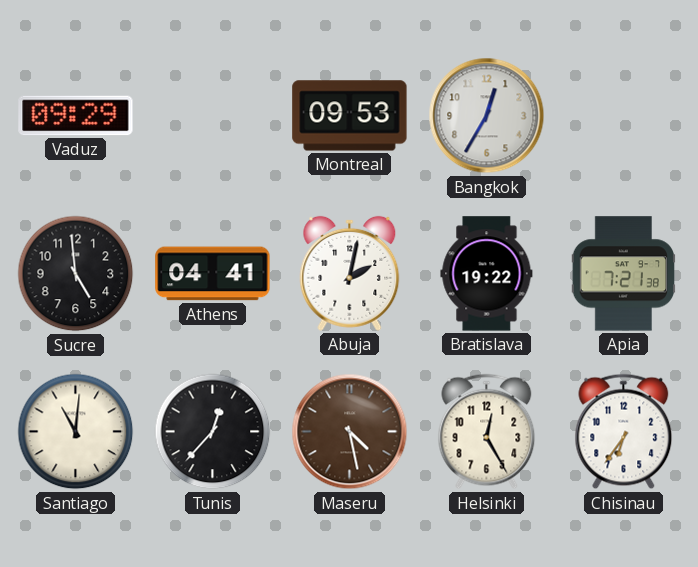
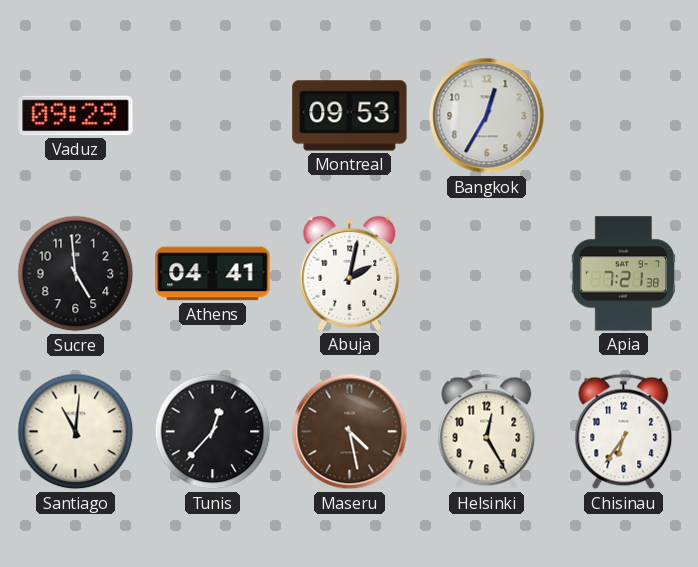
Bratislava: 19:22 -> none
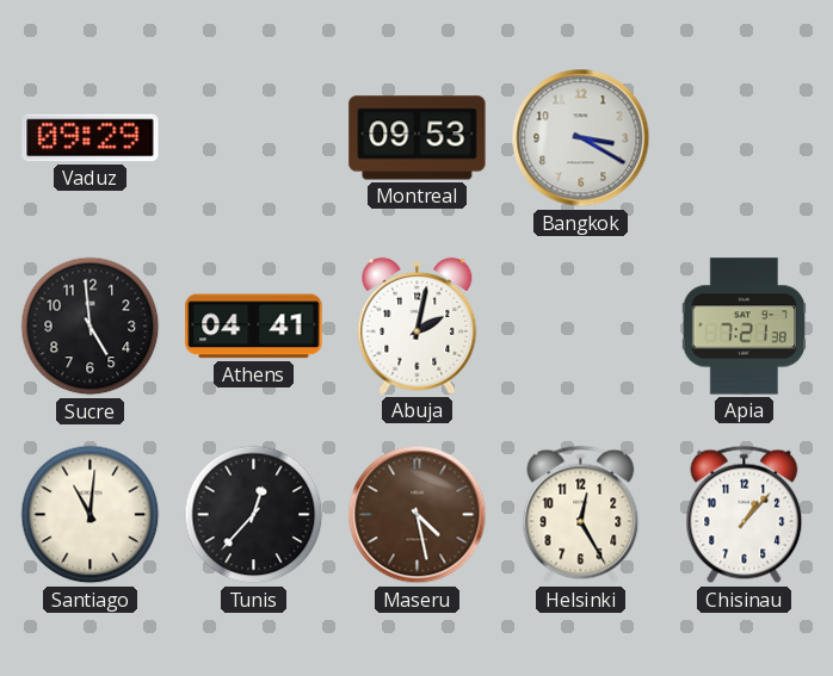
Bangkok: 12:35 -> 3:20
Chisinau: 6:36 -> 1:07
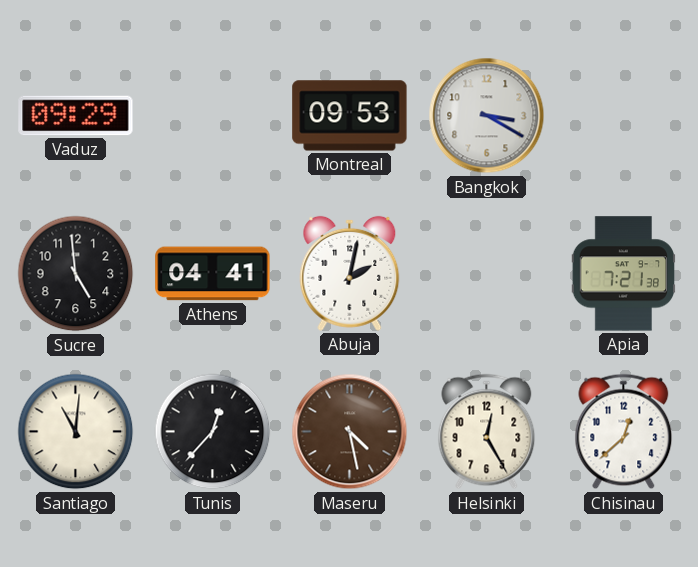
Chisinau: 1:07 -> 12:38
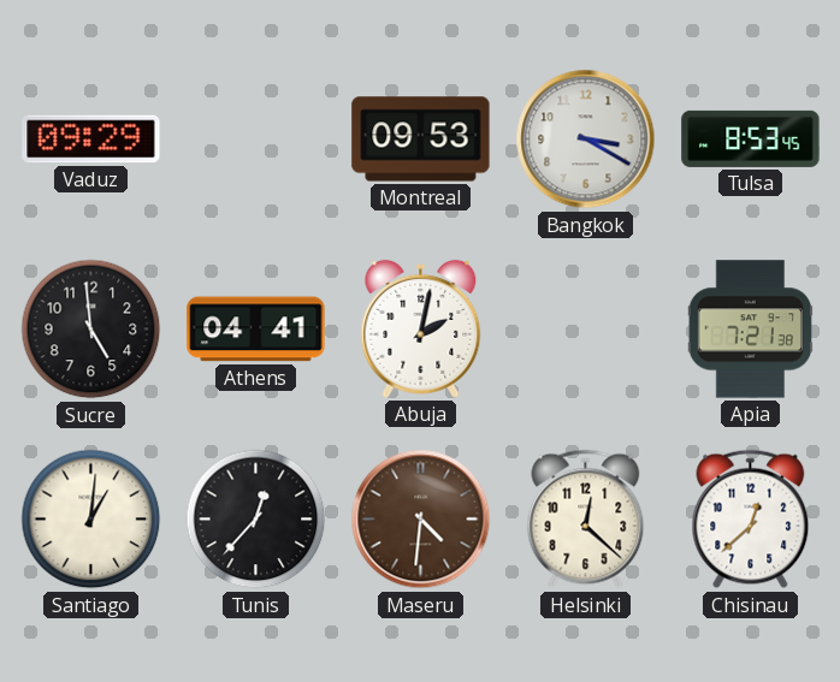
Tulsa: none -> 8:53
Santiago: 11:01 -> 1:01
Maseru: 4:28 -> 4:31
Helsinki: 12:25 -> 12:22
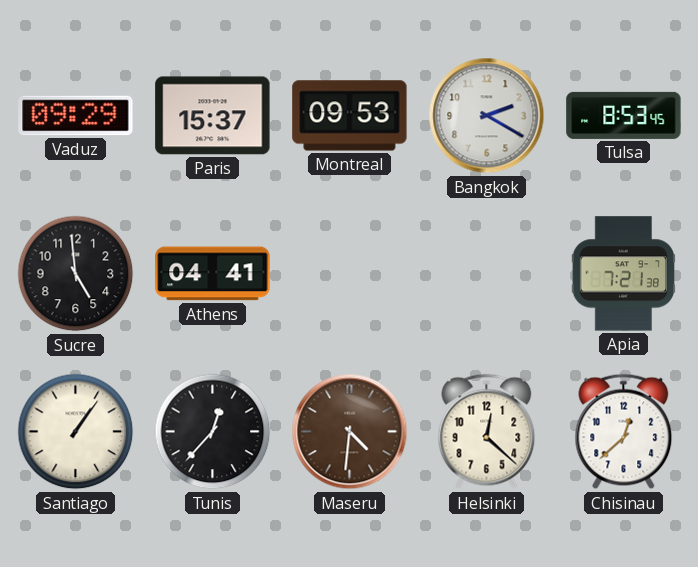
Paris: none -> 15:37
Bangkok: 3:20 -> 2:20
Abuja: 2:02 -> none
Santiago: 1:01 -> 1:06
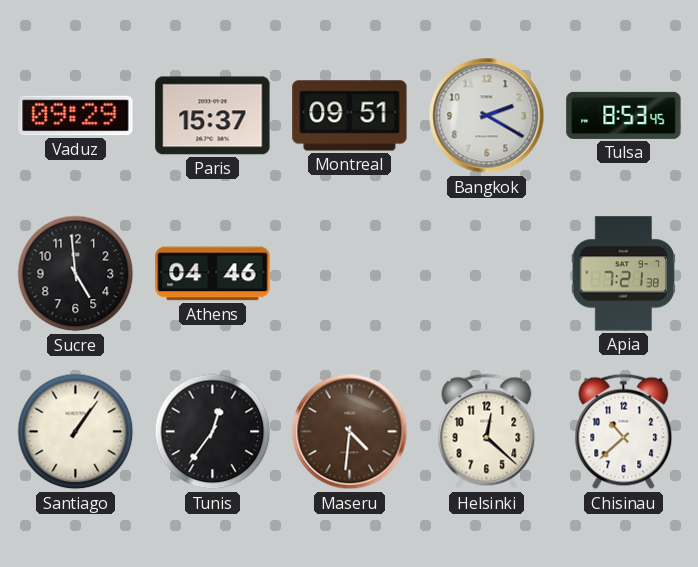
Montreal: 09:53 -> 09:51
Athens: 04:41 -> 04:46
Tunis: 12:37 -> 12:36
Chisinau: 12:38 -> 10:38
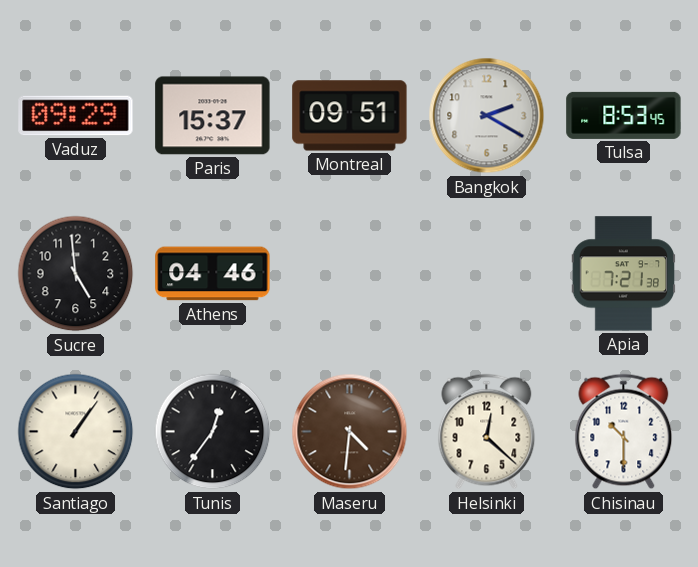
Chisinau: 10:38 -> 10:30
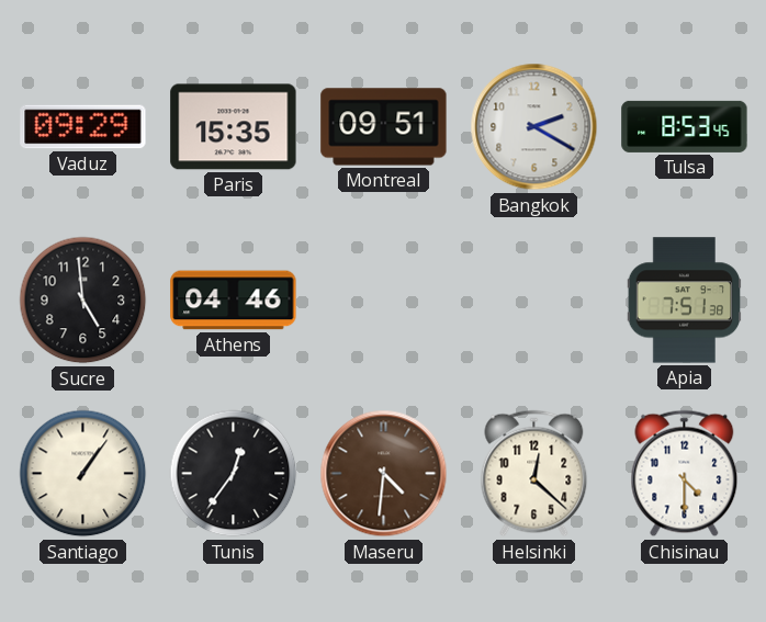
Paris: 15:37 -> 15:35
Apia: 7:21 -> 7:51
Chisinau: 10:30 -> 4:30
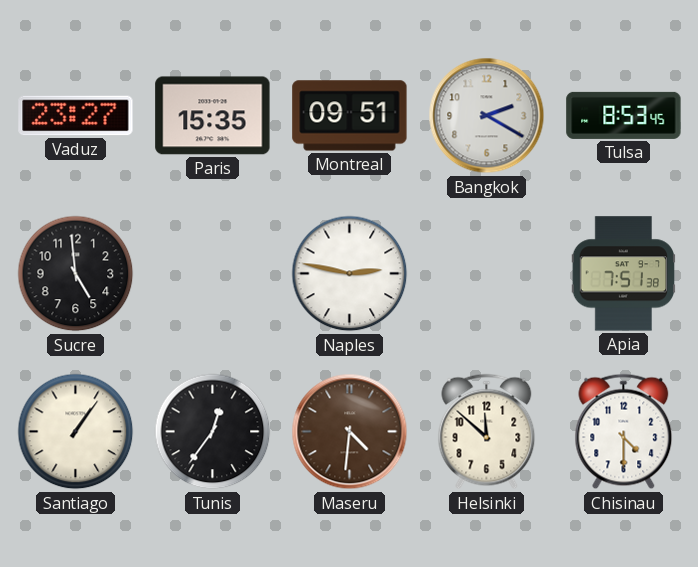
Vaduz: 09:29 -> 23:27
Athens: 04:46 -> none
Naples: none -> 2:47
Helsinki: 12:22 -> 11:52
